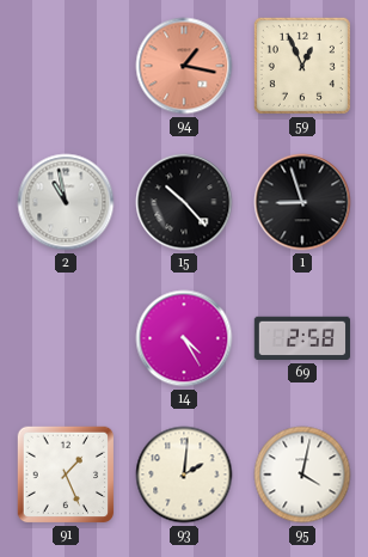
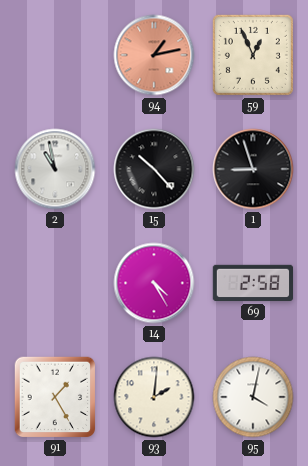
94: 1:17 -> 1:13
91: 1:26 -> 1:25
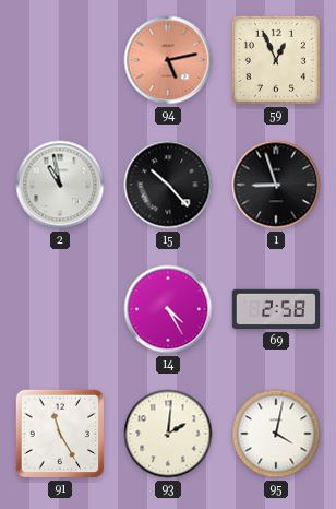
94: 1:13 -> 5:13
91: 1:25 -> 11:25
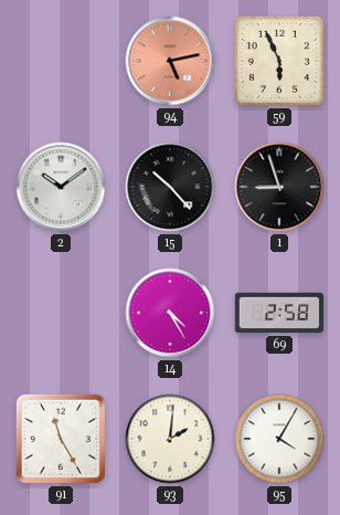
59: 12:56 -> 5:56
2: 10:58 -> 10:09
95: 4:02 -> 4:05
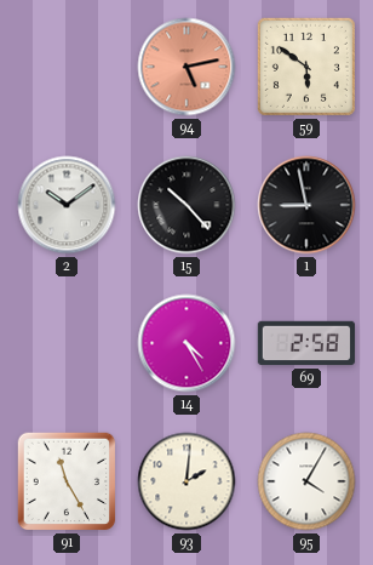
59: 5:56 -> 5:51
1: 8:57 -> 8:58
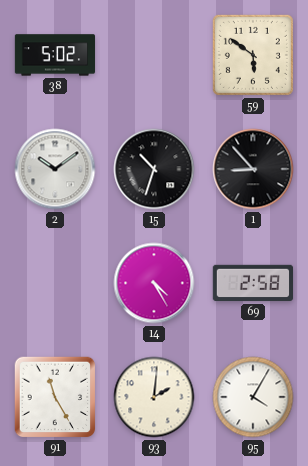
38: none -> 5:02
94: 5:13 -> none
15: 10:23 -> 10:33
1: 8:58 -> 8:53
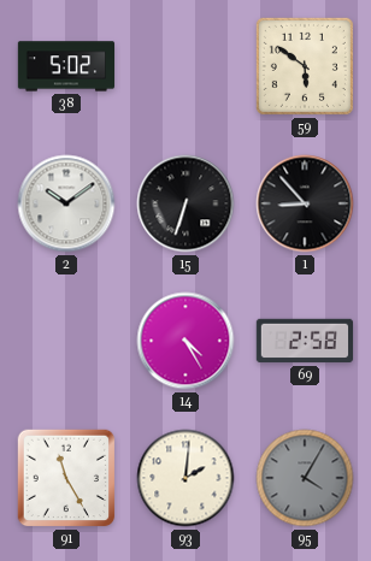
15: 10:33 -> 6:33
95 dial: white -> grey
